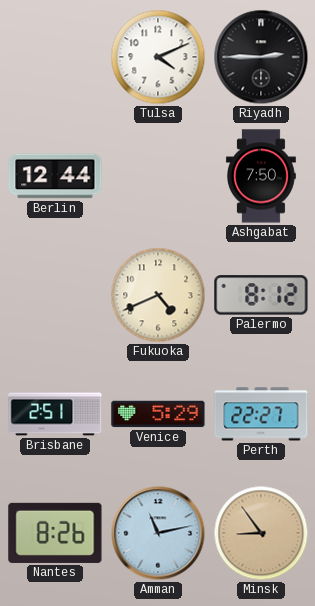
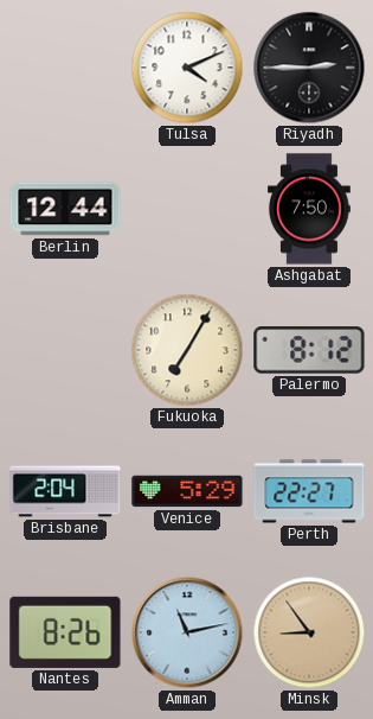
Fukuoka: 4:41 -> 7:05
Brisbane: 2:51 -> 2:04
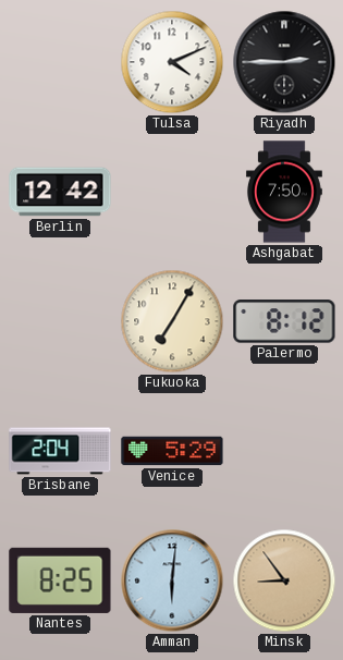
Berlin: 12:44 -> 12:42
Perth: 22:27 -> none
Nantes: 8:26 -> 8:25
Amman: 11:13 -> 6:01
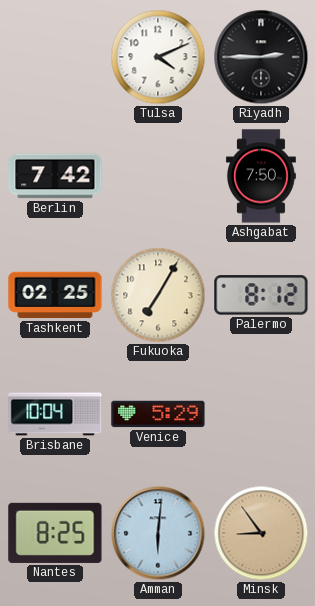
Berlin: 12:42 -> 7:42
Tashkent: none -> 02:25
Brisbane: 2:04 -> 10:04
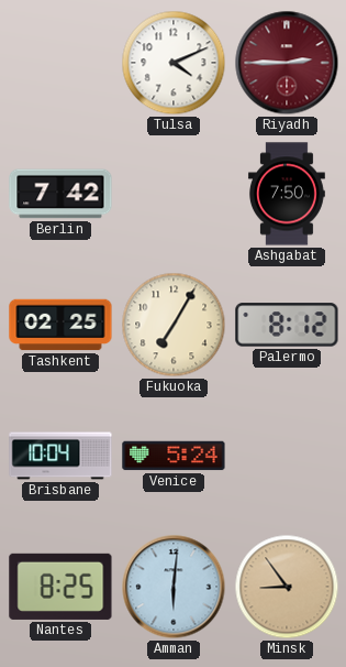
Riyadh dial: black -> burgundy
Venice: 5:29 -> 5:24
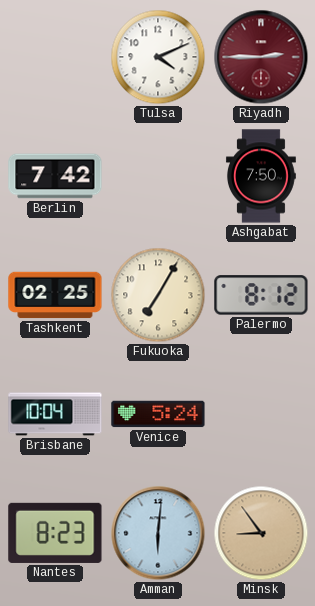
Nantes: 8:25 -> 8:23
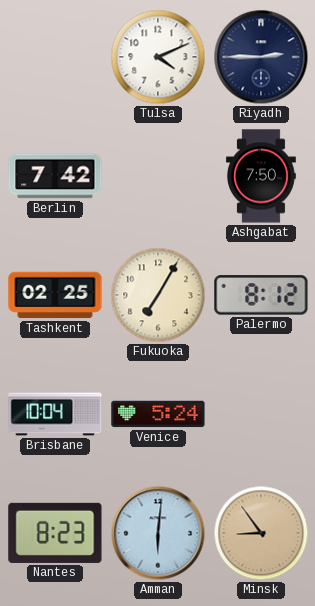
Riyadh dial: burgundy -> navy
